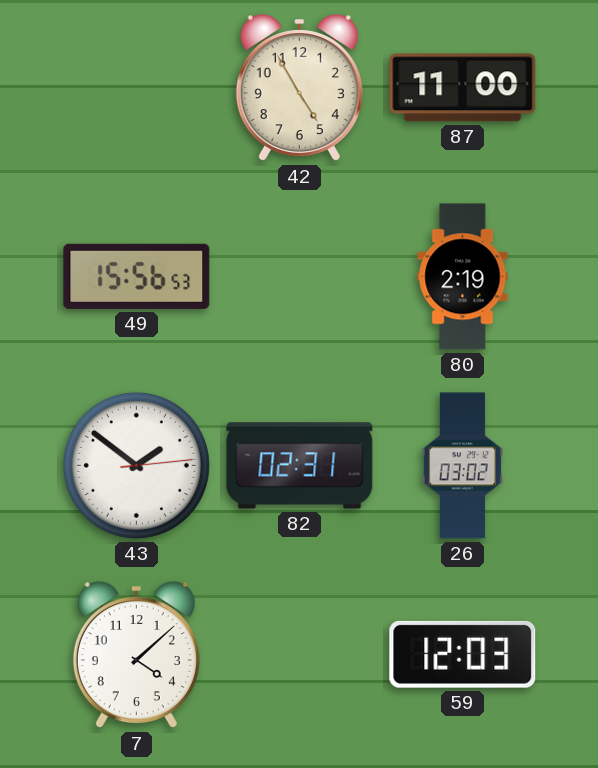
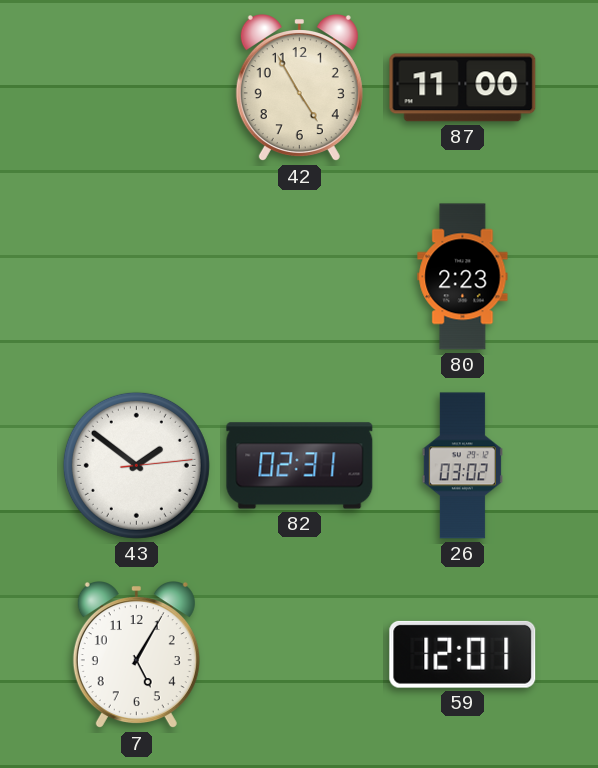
49: 15:56 -> none
80: 2:19 -> 2:23
7: 4:08 -> 5:05
59: 12:03 -> 12:01
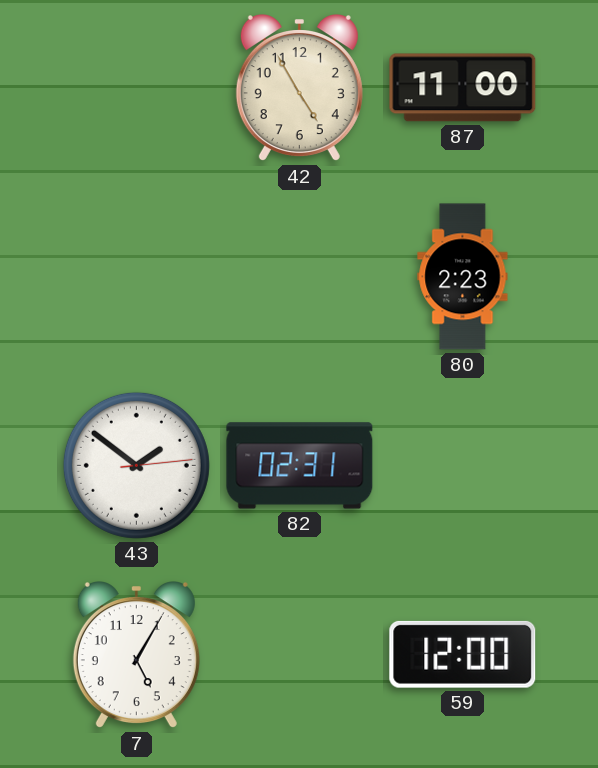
26: 03:02 -> none
59: 12:01 -> 12:00
